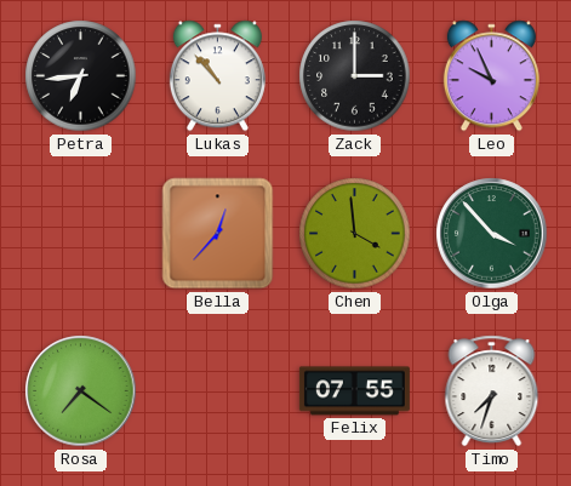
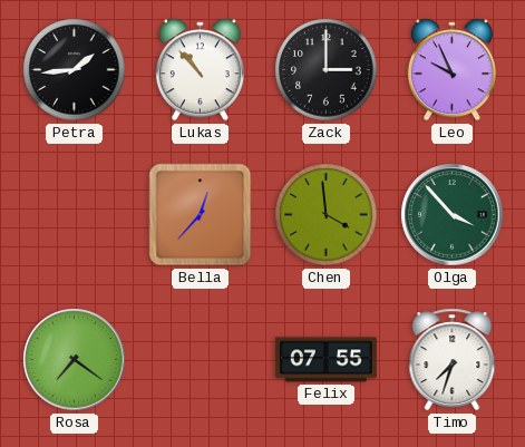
Petra: 6:44 -> 1:44
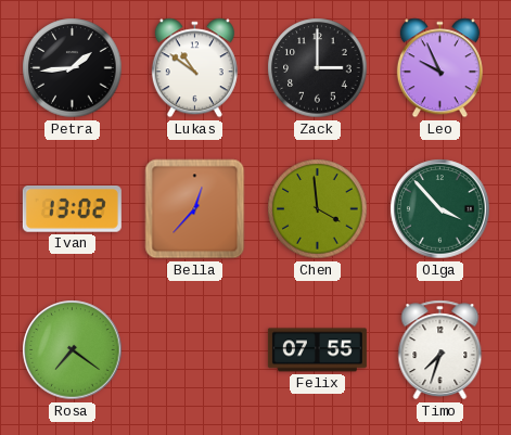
Lukas: 10:53 -> 10:51
Ivan: none -> 13:02
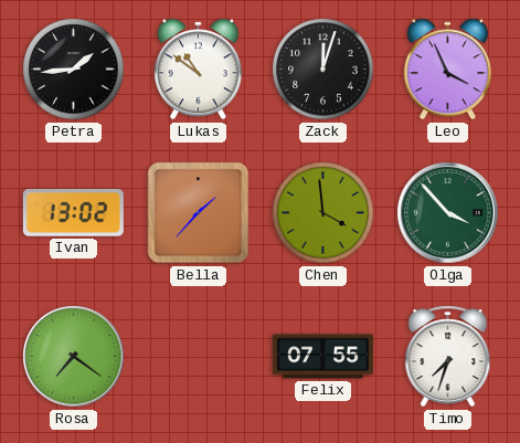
Zack: 3:00 -> 12:03
Leo: 9:56 -> 3:56
Bella: 12:37 -> 1:37
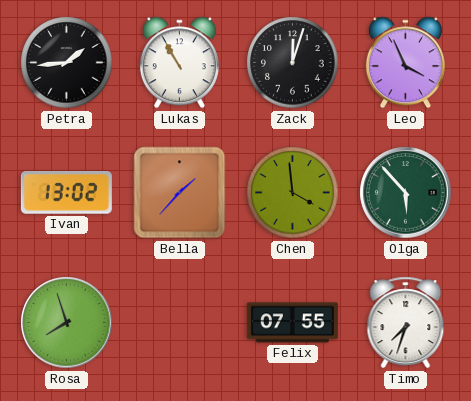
Lukas: 10:51 -> 10:55
Olga: 3:53 -> 5:53
Rosa: 7:21 -> 7:57
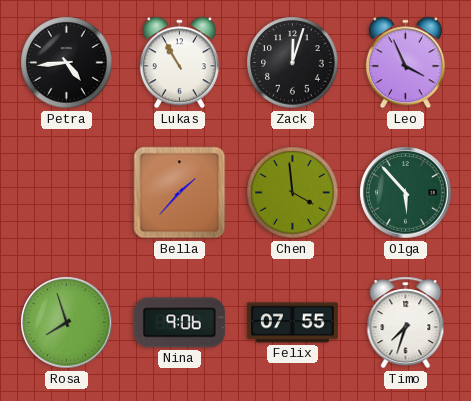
Petra: 1:44 -> 4:44
Ivan: 13:02 -> none
Nina: none -> 9:06
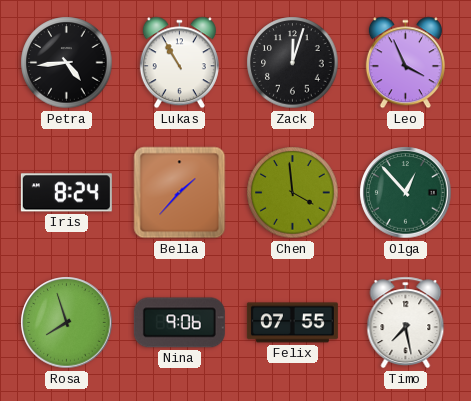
Iris: none -> 8:24
Olga: 5:53 -> 12:53
Timo: 7:33 -> 7:28
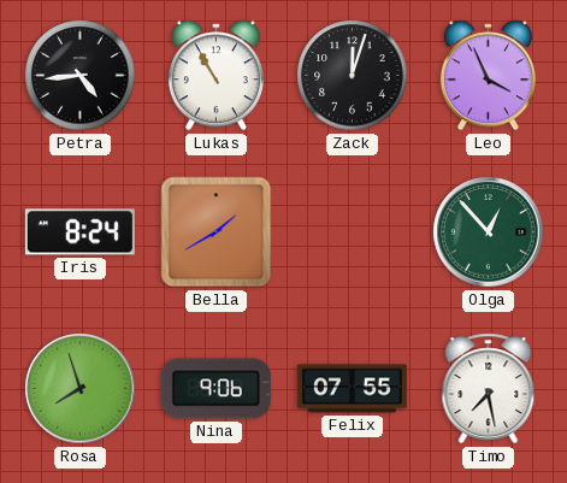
Bella: 1:37 -> 1:40
Chen: 3:59 -> none
